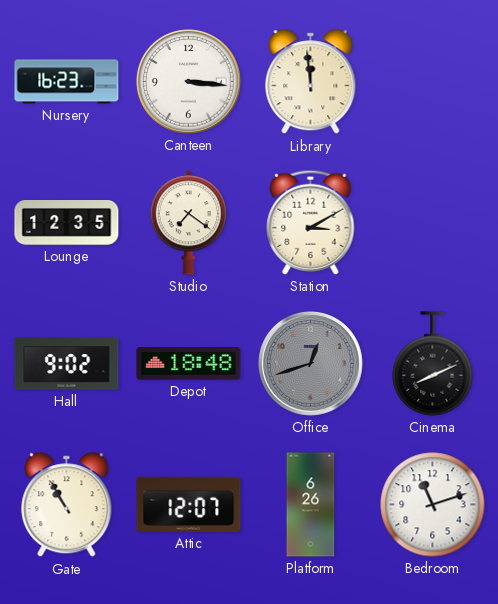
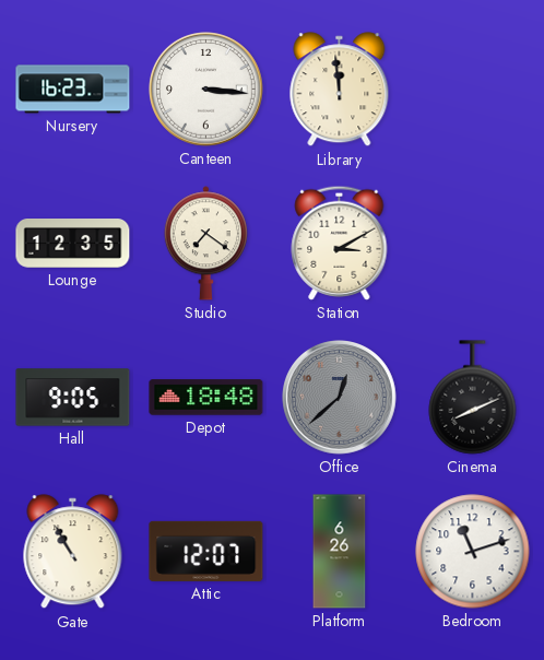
Hall: 9:02 -> 9:05
Office: 12:42 -> 12:38
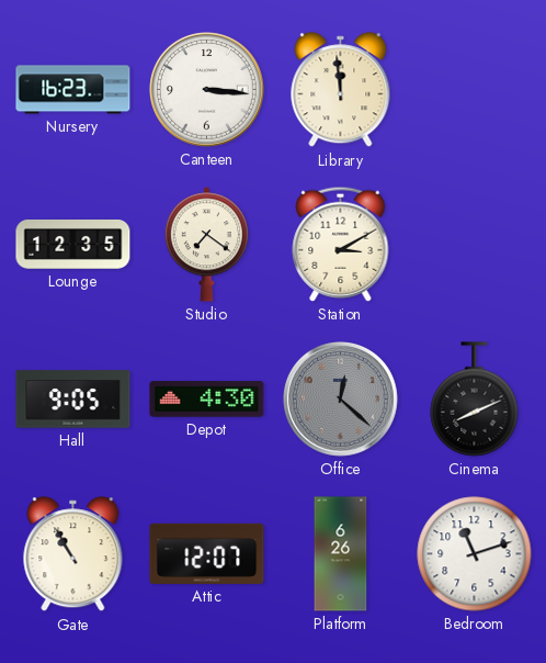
Depot: 18:48 -> 4:30
Office: 12:38 -> 12:22
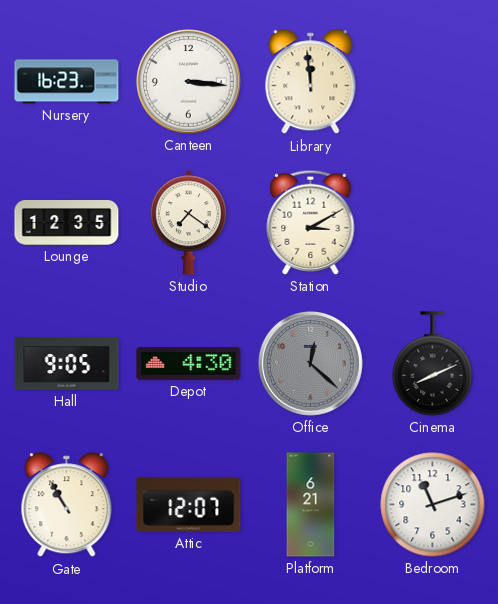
Platform: 6:26 -> 6:21
